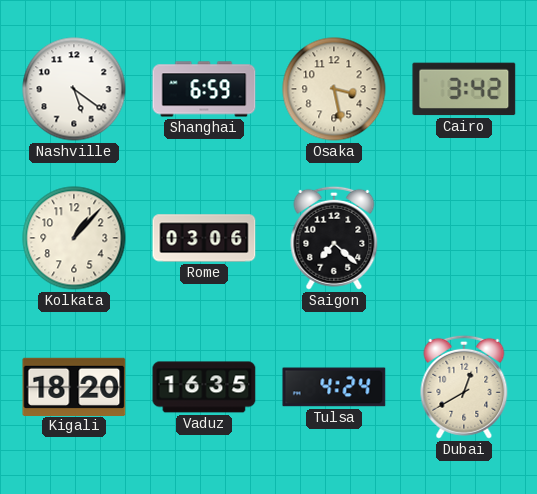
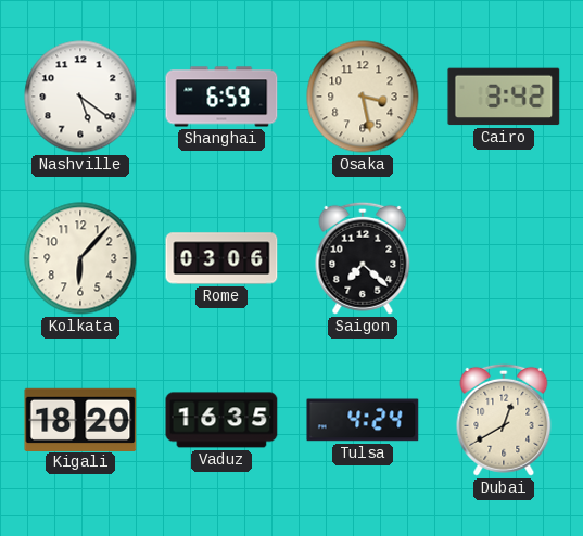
Kolkata: 1:07 -> 6:07
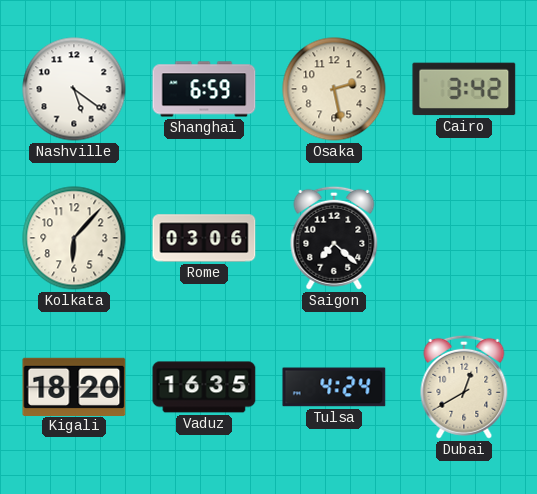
Osaka: 3:28 -> 2:28
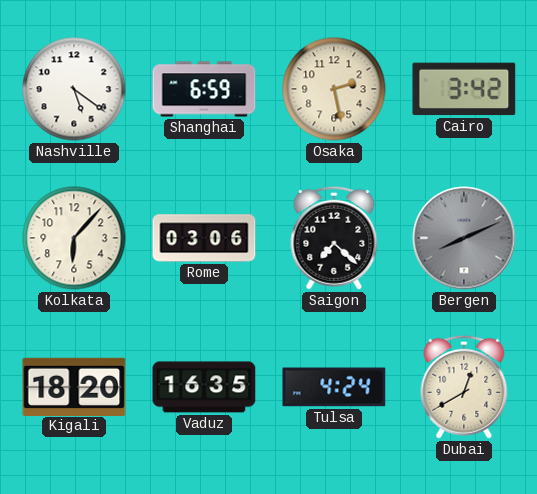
Bergen: none -> 8:11
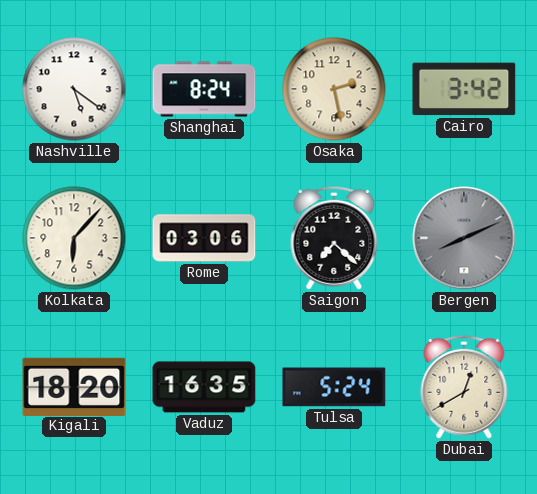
Shanghai: 6:59 -> 8:24
Tulsa: 4:24 -> 5:24
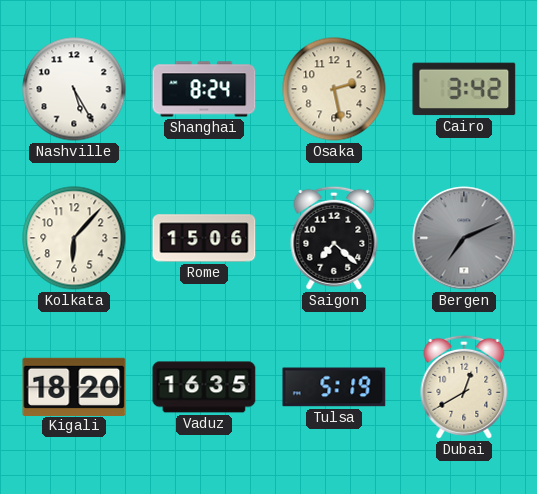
Nashville: 5:21 -> 5:25
Rome: 03:06 -> 15:06
Bergen: 8:11 -> 7:11
Tulsa: 5:24 -> 5:19
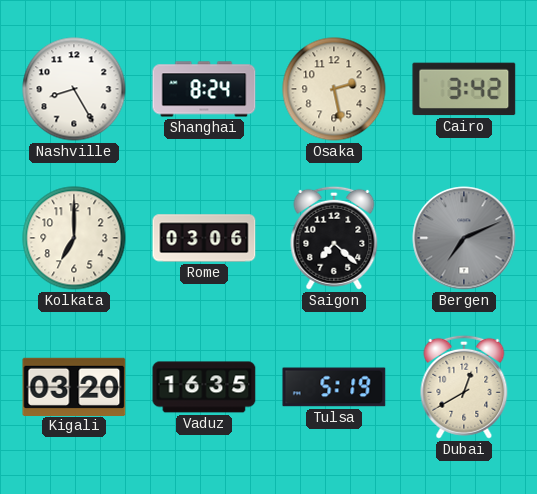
Nashville: 5:25 -> 8:25
Kolkata: 6:07 -> 7:00
Rome: 15:06 -> 03:06
Kigali: 18:20 -> 03:20
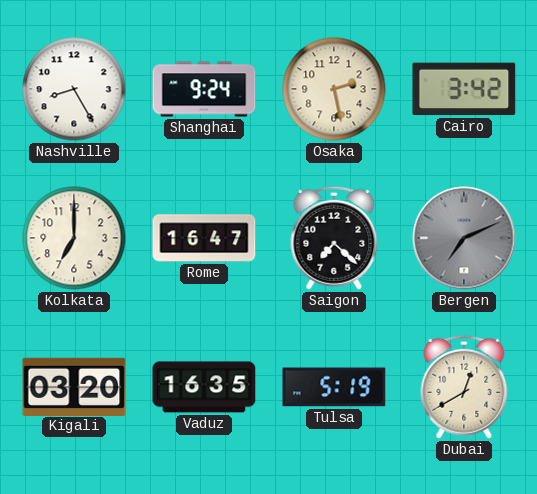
Shanghai: 8:24 -> 9:24
Rome: 03:06 -> 16:47
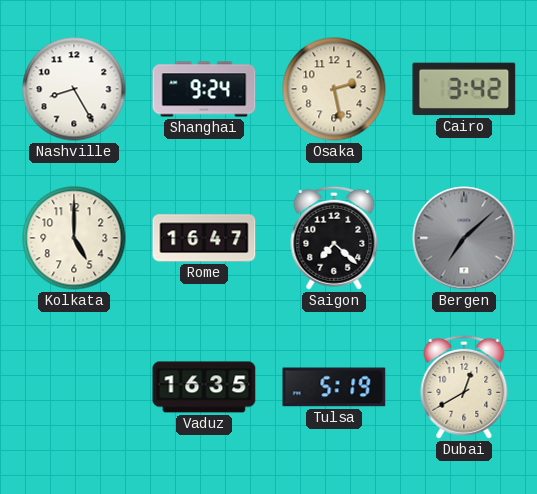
Kolkata: 7:00 -> 5:00
Bergen: 7:11 -> 7:08
Kigali: 03:20 -> none
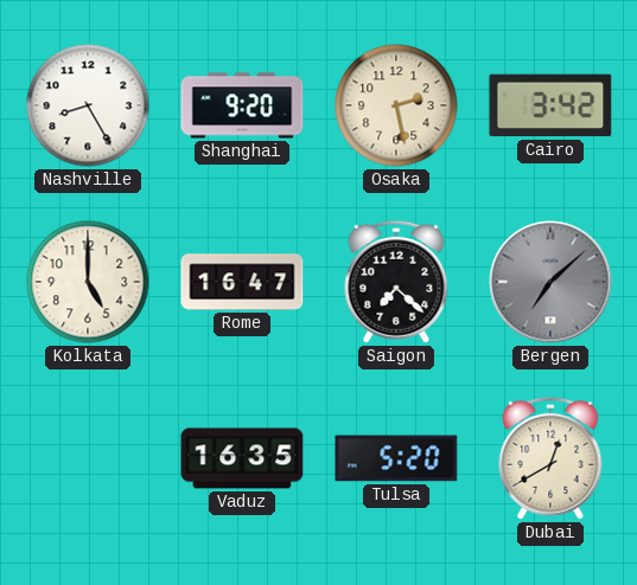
Shanghai: 9:24 -> 9:20
Tulsa: 5:19 -> 5:20
